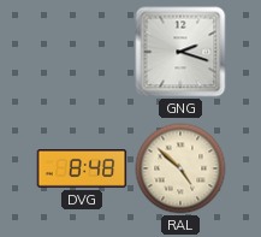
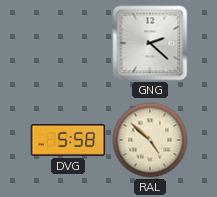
GNG: 2:18 -> 2:22
DVG: 8:48 -> 5:58
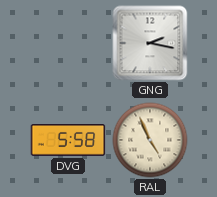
GNG: 2:22 -> 2:17
RAL: 4:52 -> 4:56
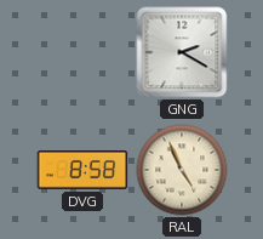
GNG: 2:17 -> 2:20
DVG: 5:58 -> 8:58
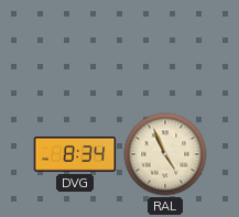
GNG: 2:20 -> none
DVG: 8:58 -> 8:34
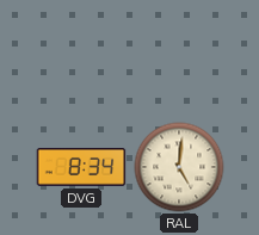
RAL: 4:56 -> 5:01
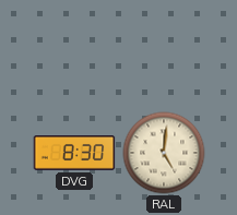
DVG: 8:34 -> 8:30
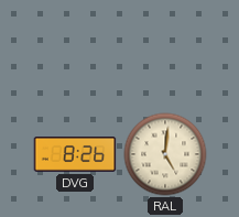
DVG: 8:30 -> 8:26
